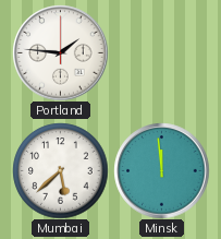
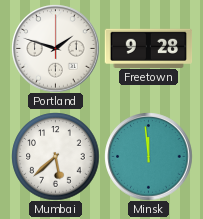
Portland: 1:46 -> 1:48
Freetown: none -> 9:28
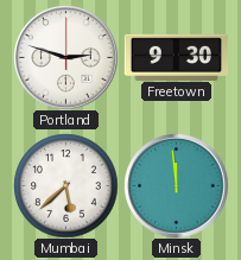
Portland: 1:48 -> 2:48
Freetown: 9:28 -> 9:30
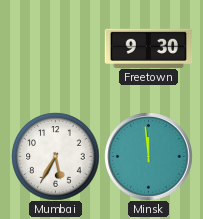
Portland: 2:48 -> none
Mumbai: 5:38 -> 5:35
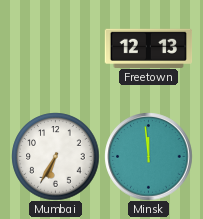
Freetown: 9:30 -> 12:13
Mumbai: 5:35 -> 6:35
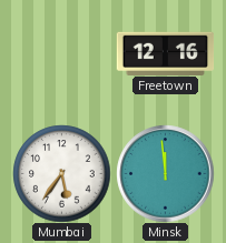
Freetown: 12:13 -> 12:16
Mumbai: 6:35 -> 5:36
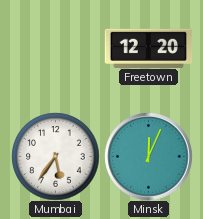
Freetown: 12:16 -> 12:20
Minsk: 11:59 -> 12:04
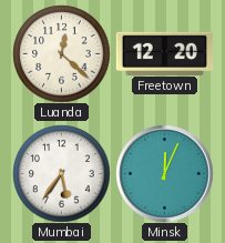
Luanda: none -> 12:22
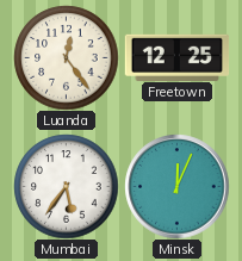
Luanda: 12:22 -> 12:24
Freetown: 12:20 -> 12:25
